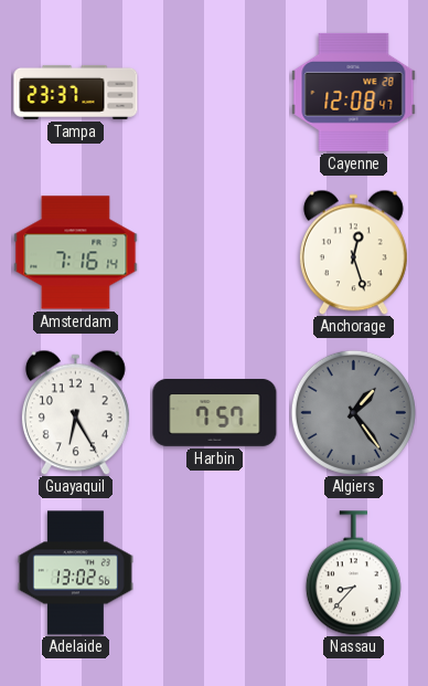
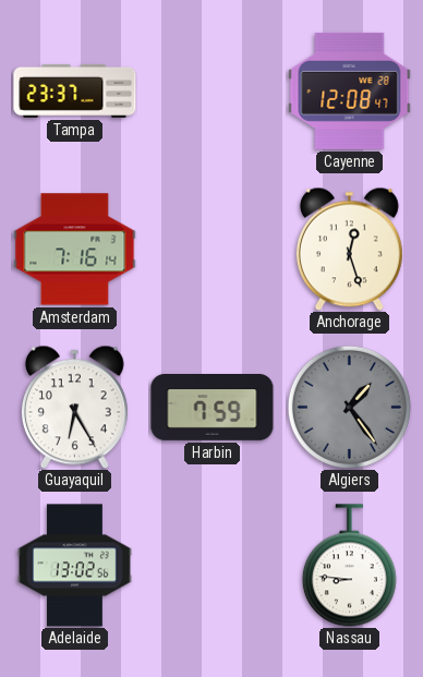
Harbin: 7:57 -> 7:59
Nassau: 8:37 -> 8:46
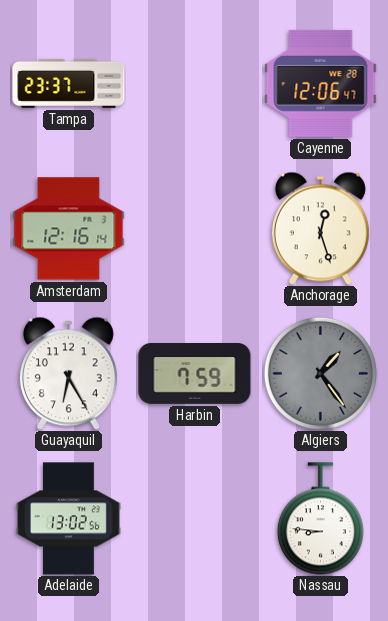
Cayenne: 12:08 -> 12:06
Amsterdam: 7:16 -> 12:16
